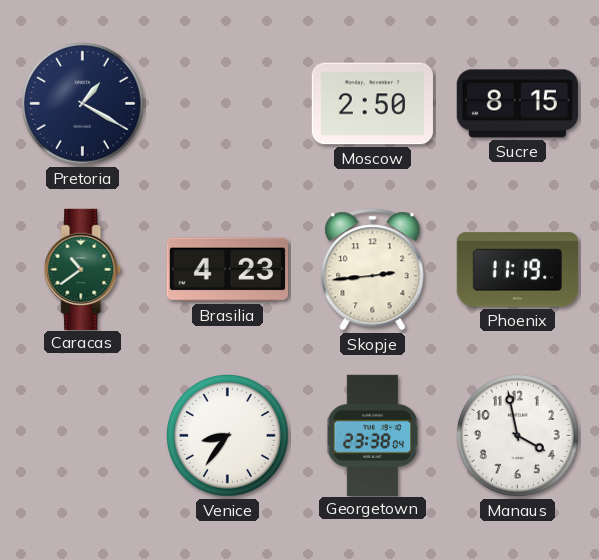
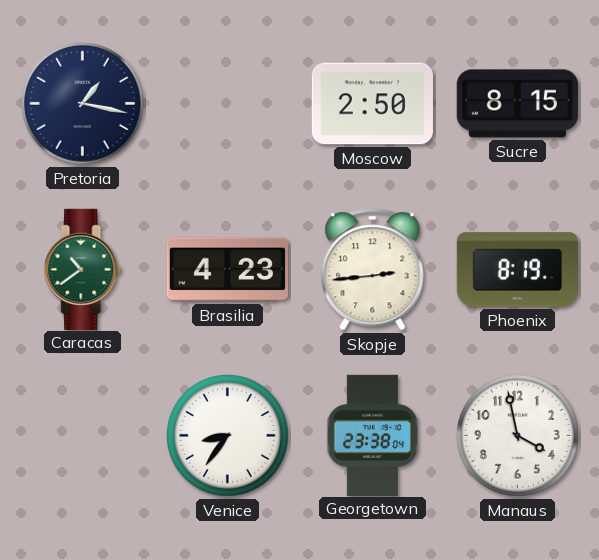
Pretoria: 1:20 -> 1:17
Phoenix: 11:19 -> 8:19
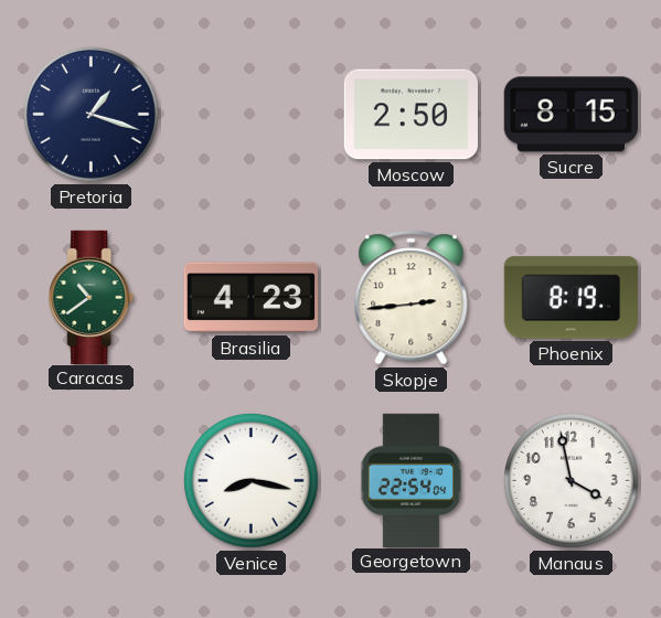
Pretoria: 1:17 -> 1:18
Venice: 8:36 -> 8:17
Georgetown: 23:38 -> 22:54
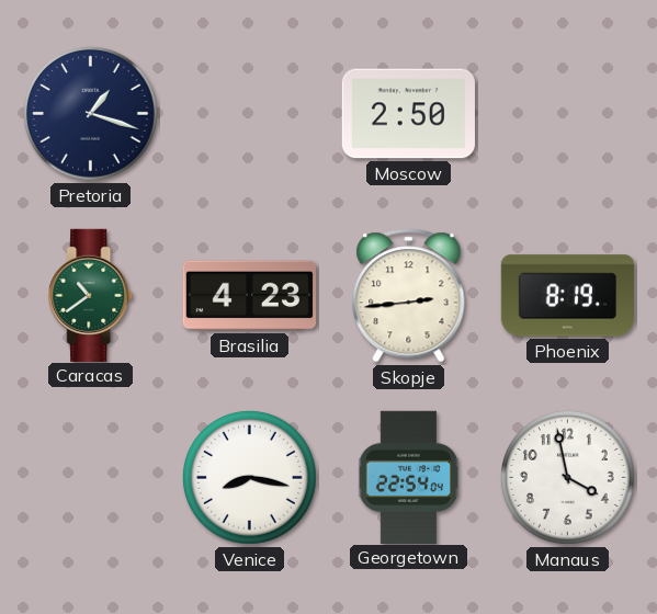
Sucre: 8:15 -> none
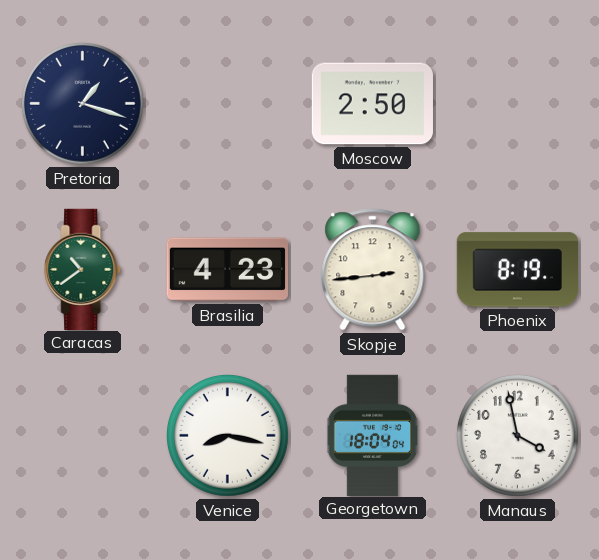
Georgetown: 22:54 -> 18:04
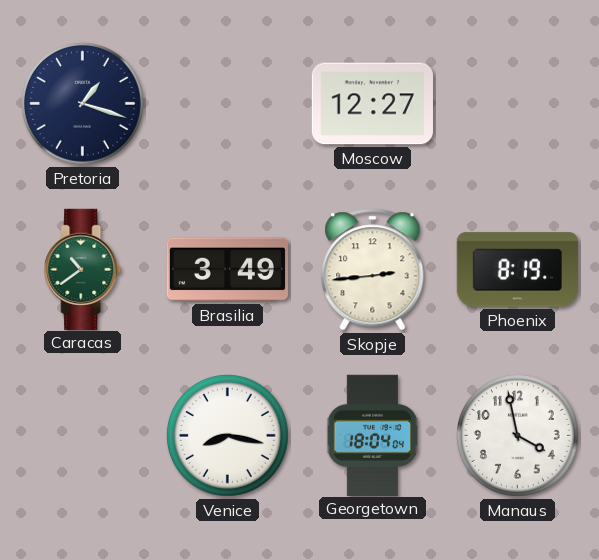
Moscow: 2:50 -> 12:27
Brasilia: 4:23 -> 3:49
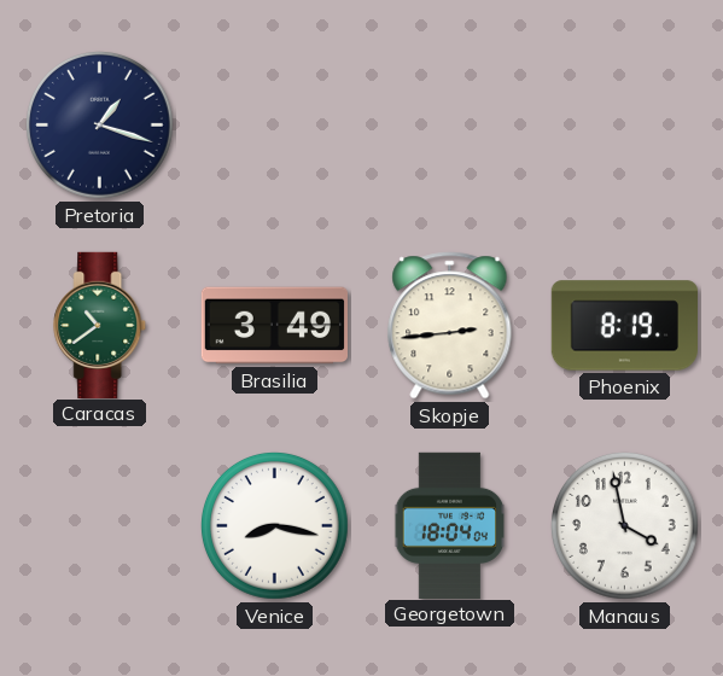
Moscow: 12:27 -> none
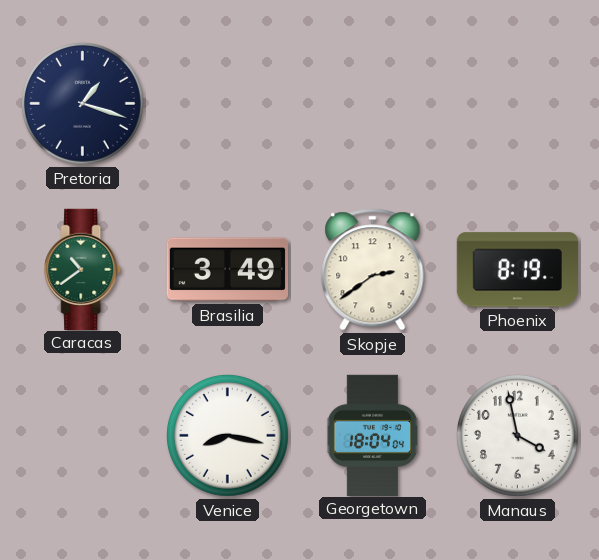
Skopje: 2:44 -> 2:39
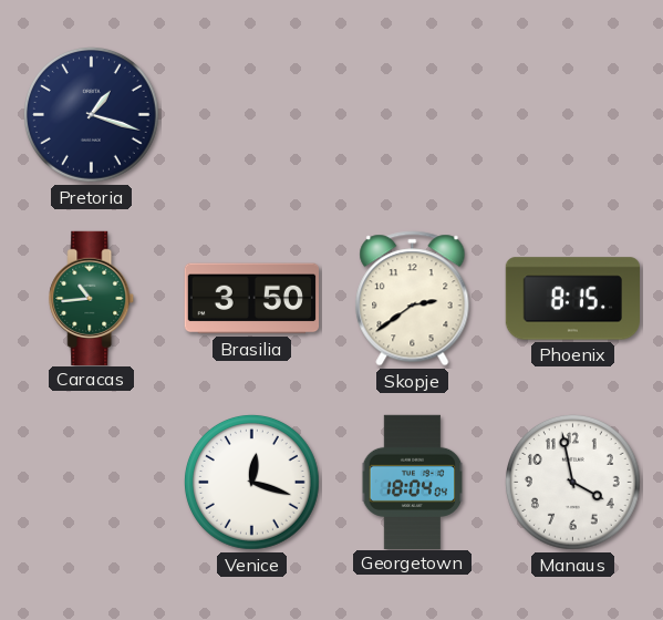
Caracas: 10:39 -> 10:44
Brasilia: 3:49 -> 3:50
Phoenix: 8:19 -> 8:15
Venice: 8:17 -> 12:18
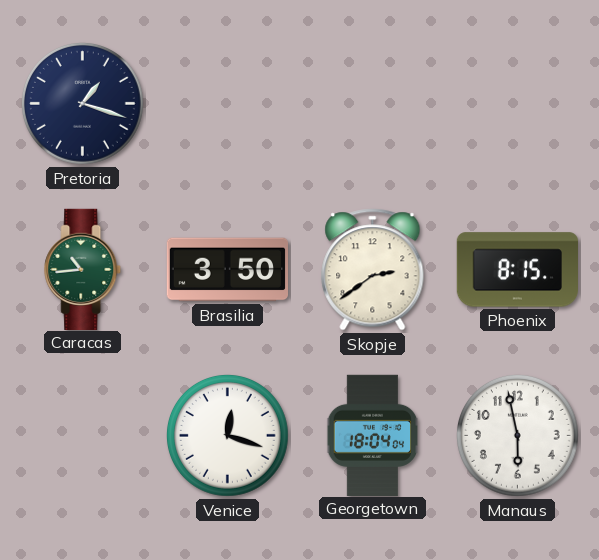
Manaus: 3:58 -> 5:58
